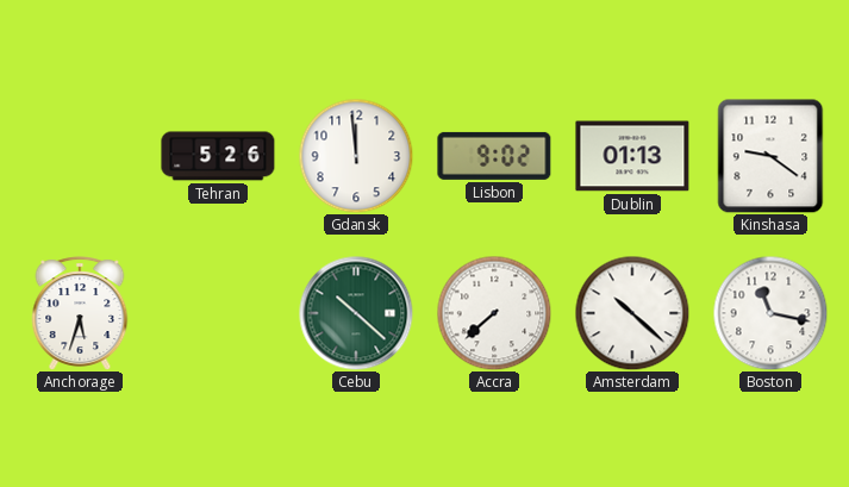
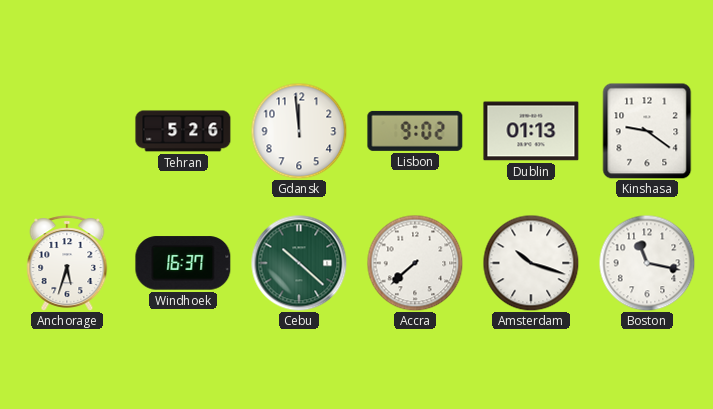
Windhoek: none -> 16:37
Amsterdam: 10:22 -> 10:18
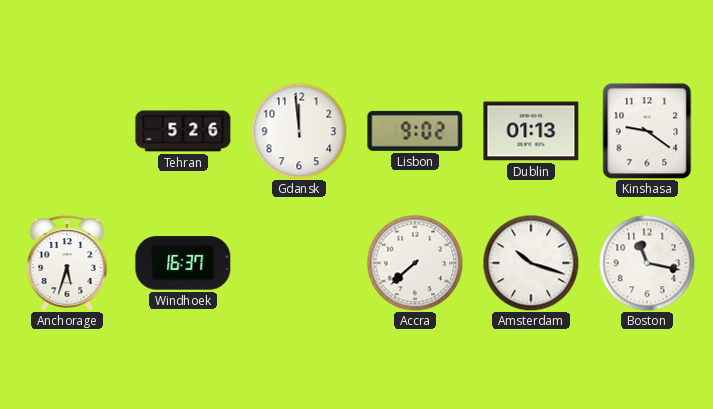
Cebu: 10:22 -> none
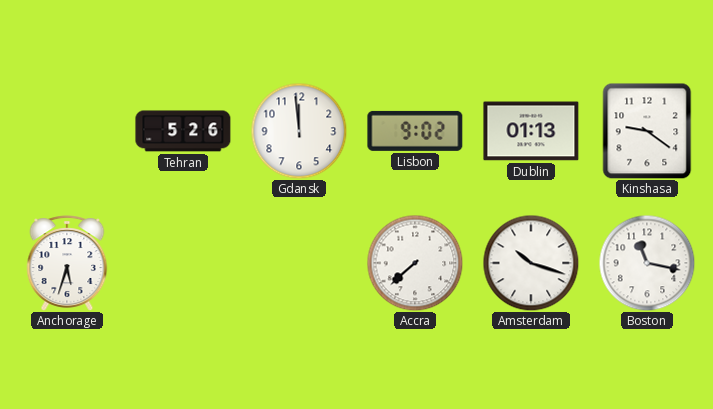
Windhoek: 16:37 -> none
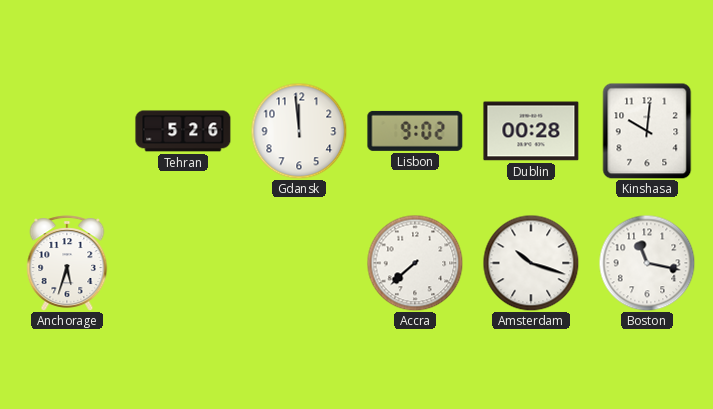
Dublin: 01:13 -> 00:28
Kinshasa: 9:21 -> 10:01
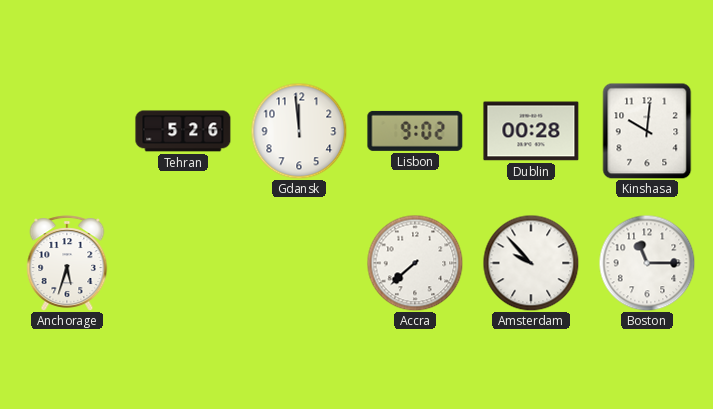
Amsterdam: 10:18 -> 9:53
Boston: 11:17 -> 11:15
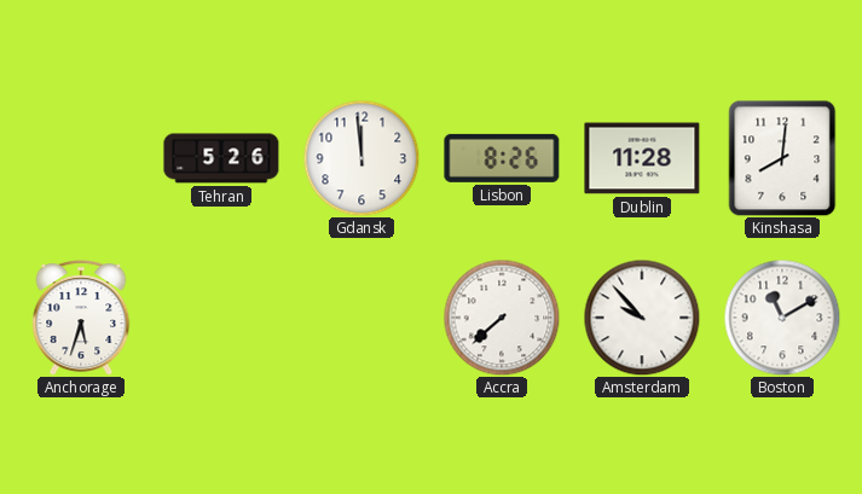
Lisbon: 9:02 -> 8:26
Dublin: 00:28 -> 11:28
Kinshasa: 10:01 -> 8:01
Boston: 11:15 -> 11:10
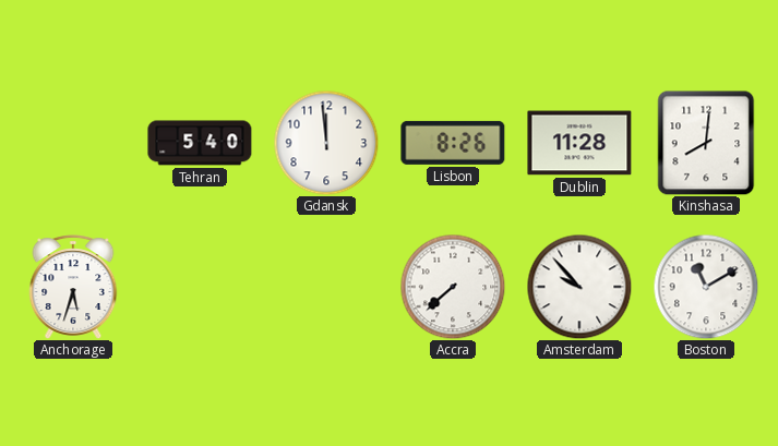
Tehran: 5:26 -> 5:40
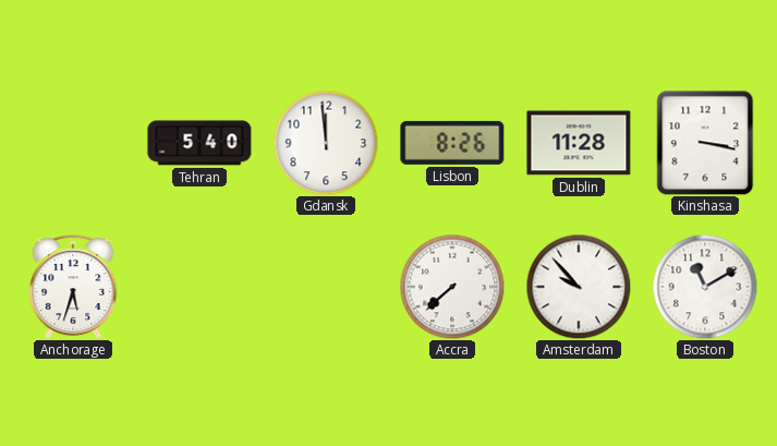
Kinshasa: 8:01 -> 3:17
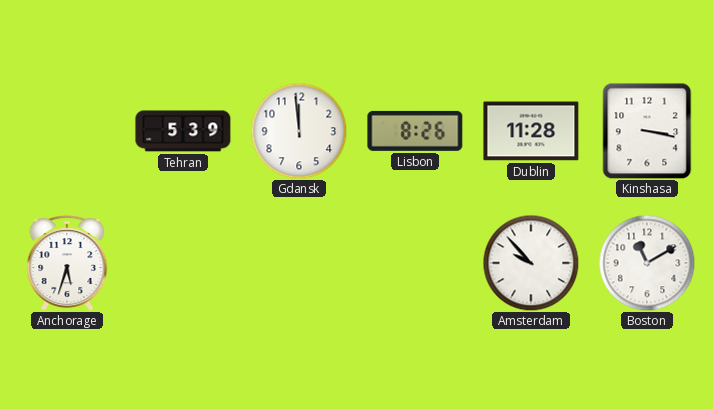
Tehran: 5:40 -> 5:39
Accra: 7:38 -> none
